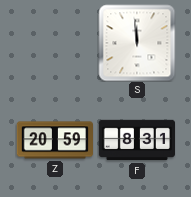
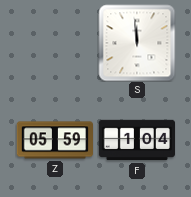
Z: 20:59 -> 05:59
F: 8:31 -> 1:04
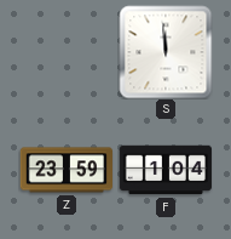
Z: 05:59 -> 23:59
